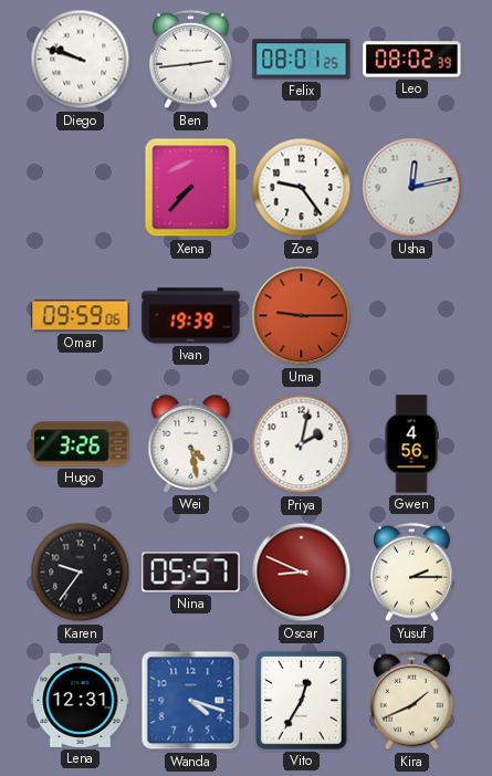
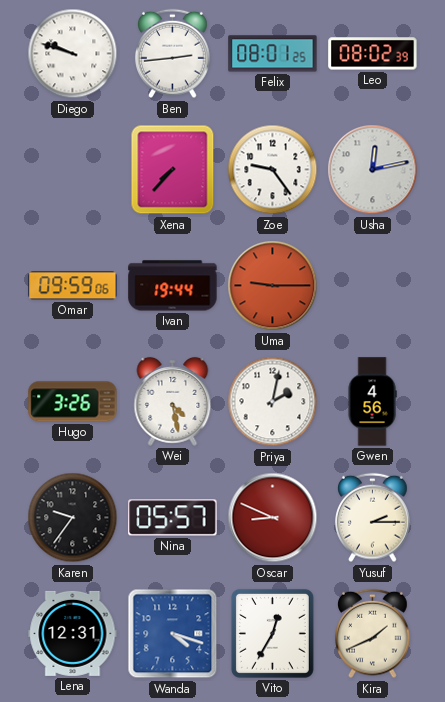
Ivan: 19:39 -> 19:44
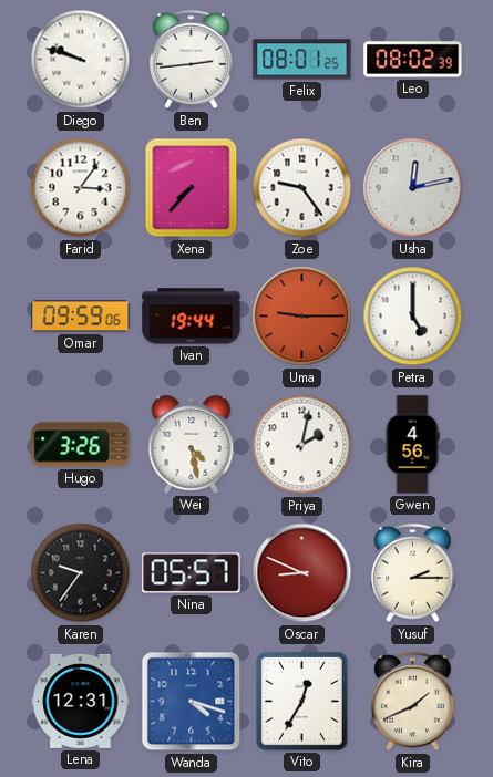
Farid: none -> 3:06
Petra: none -> 5:00
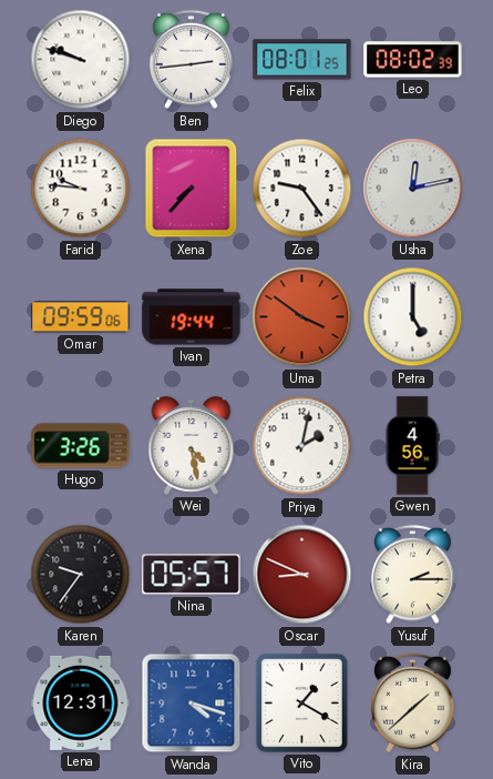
Farid: 3:06 -> 9:46
Uma: 9:15 -> 3:51
Vito: 12:35 -> 1:20
Kira: 1:41 -> 1:38
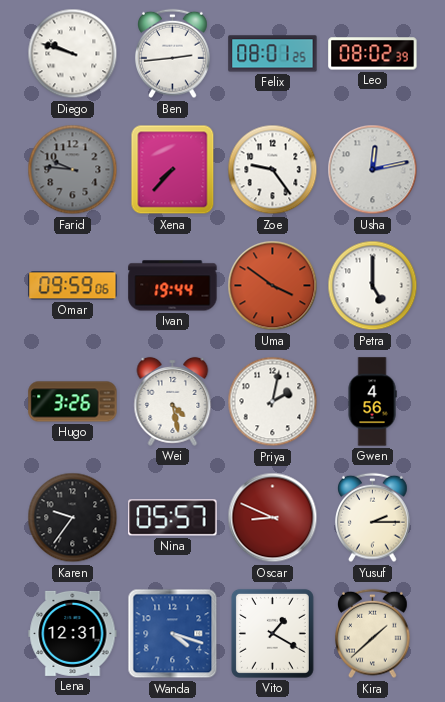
Farid dial: white -> grey
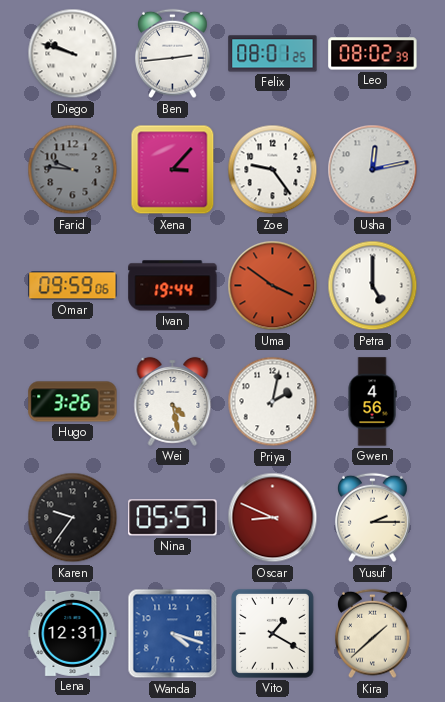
Xena: 7:37 -> 3:07
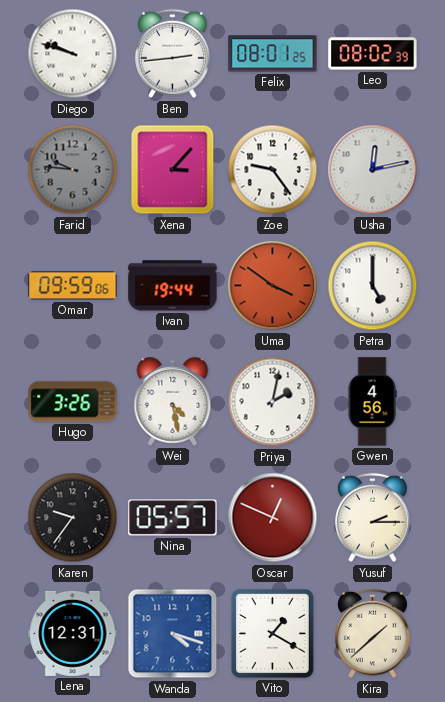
Oscar: 8:49 -> 12:49
